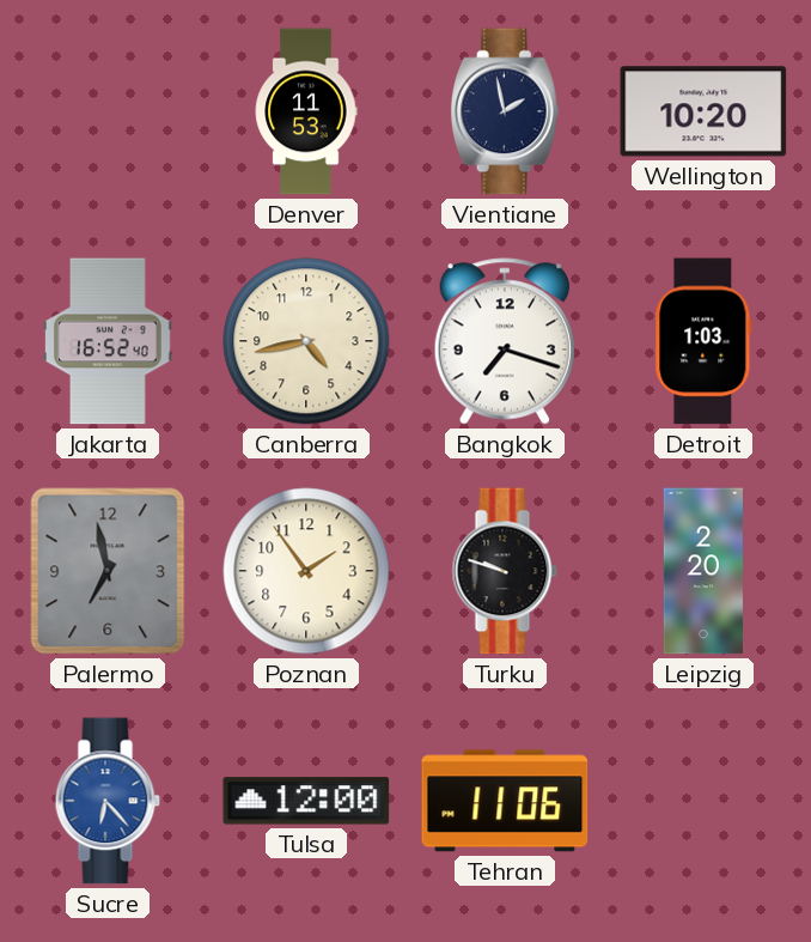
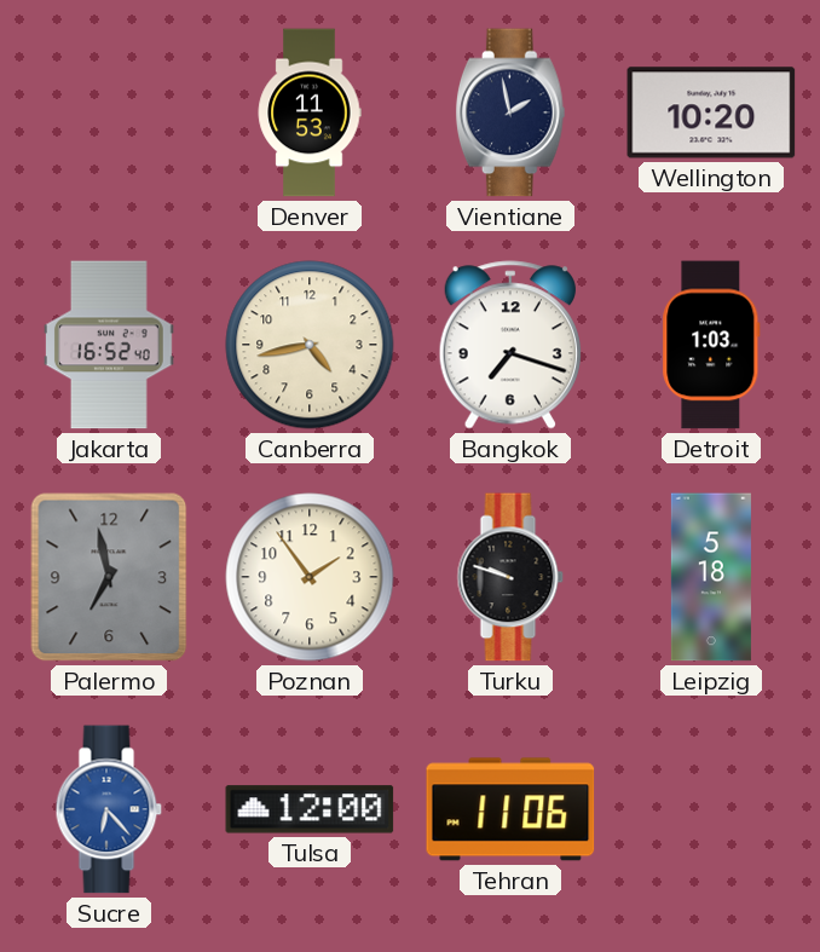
Leipzig: 2:20 -> 5:18
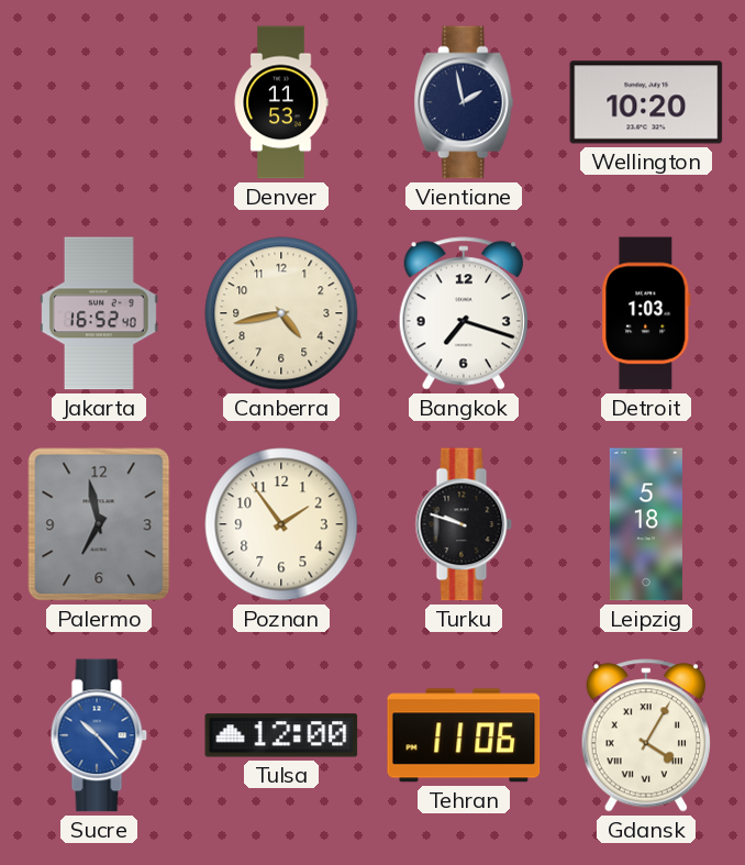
Sucre: 6:23 -> 10:23
Gdansk: none -> 4:05
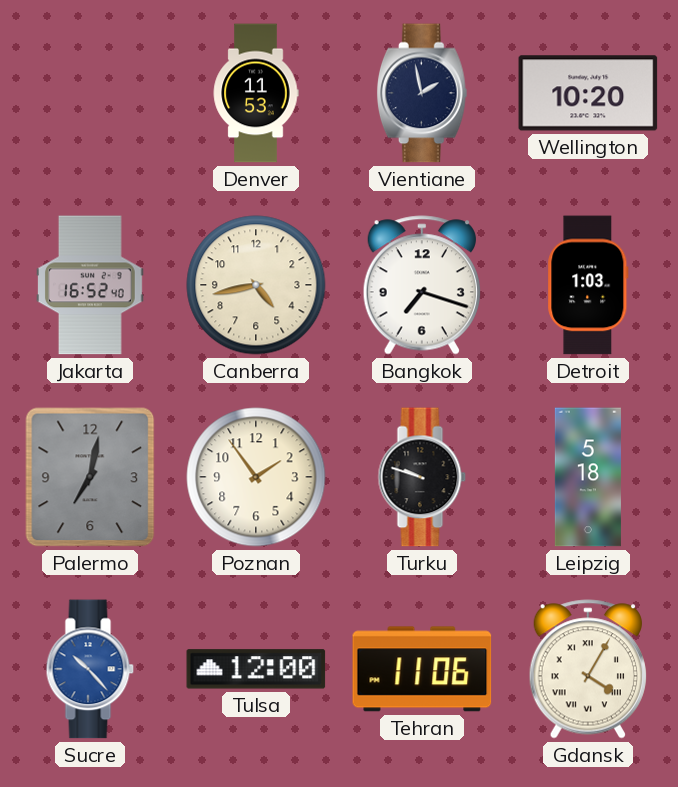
Palermo: 6:58 -> 7:02
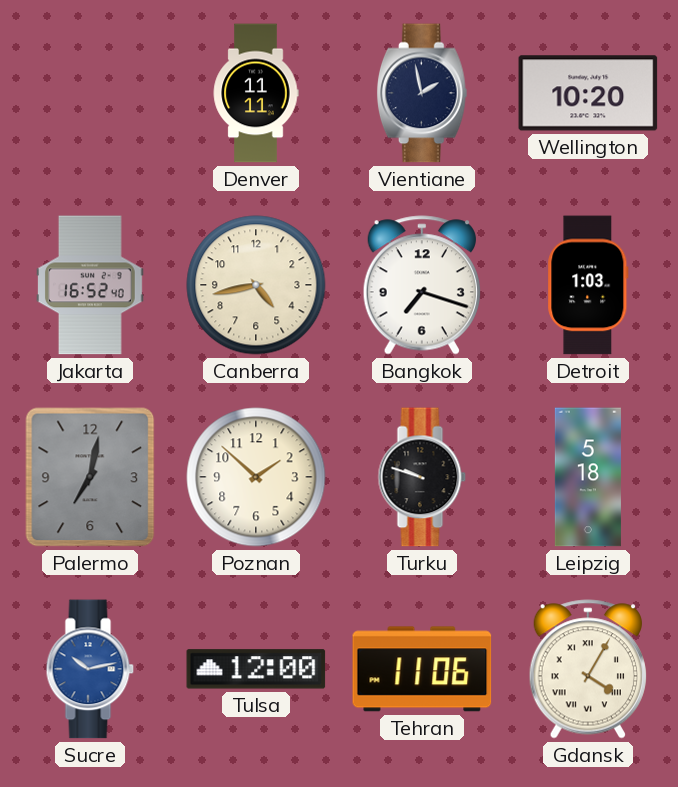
Denver: 11:53 -> 11:11
Poznan: 1:54 -> 1:52
Sucre: 10:23 -> 10:13
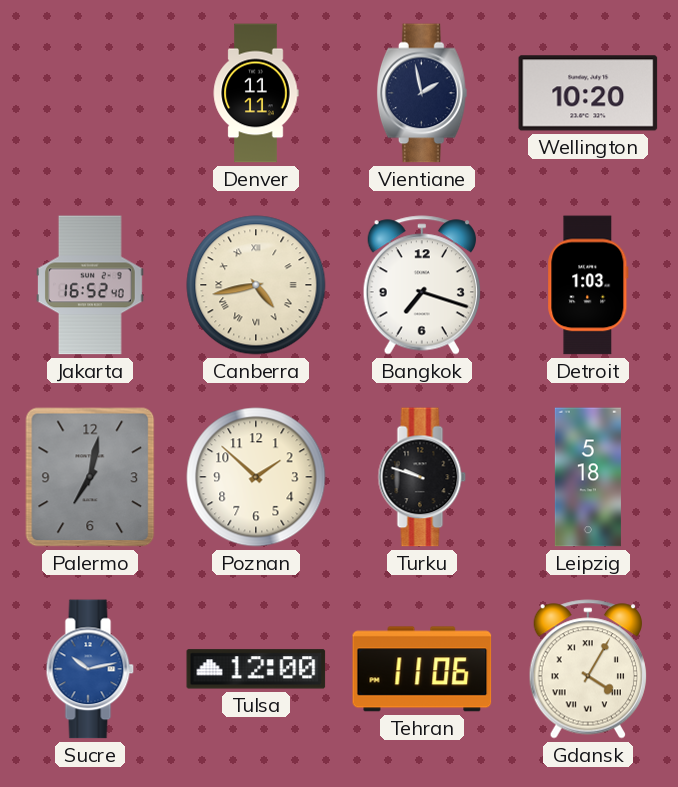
Canberra numerals: Arabic -> Roman
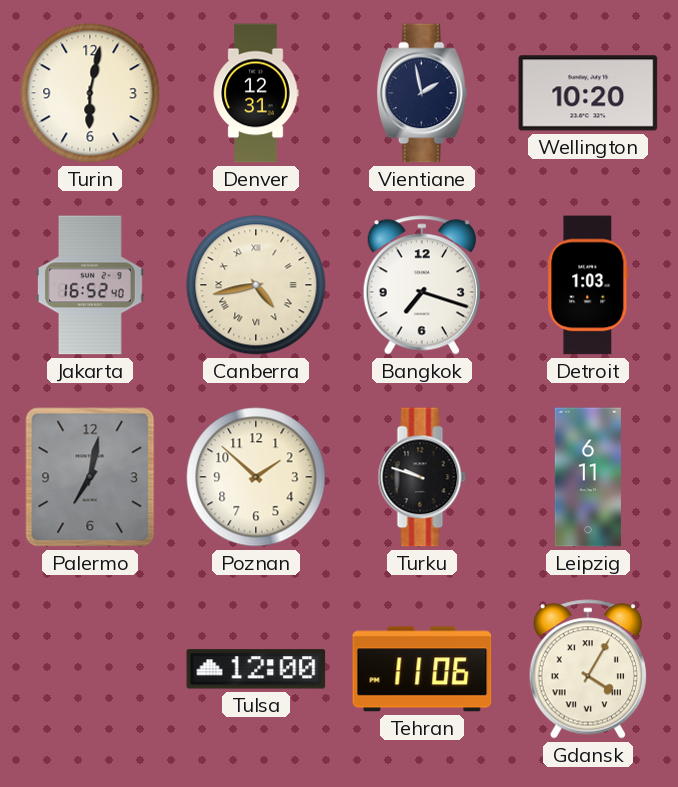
Turin: none -> 6:02
Denver: 11:11 -> 12:31
Leipzig: 5:18 -> 6:11
Sucre: 10:13 -> none
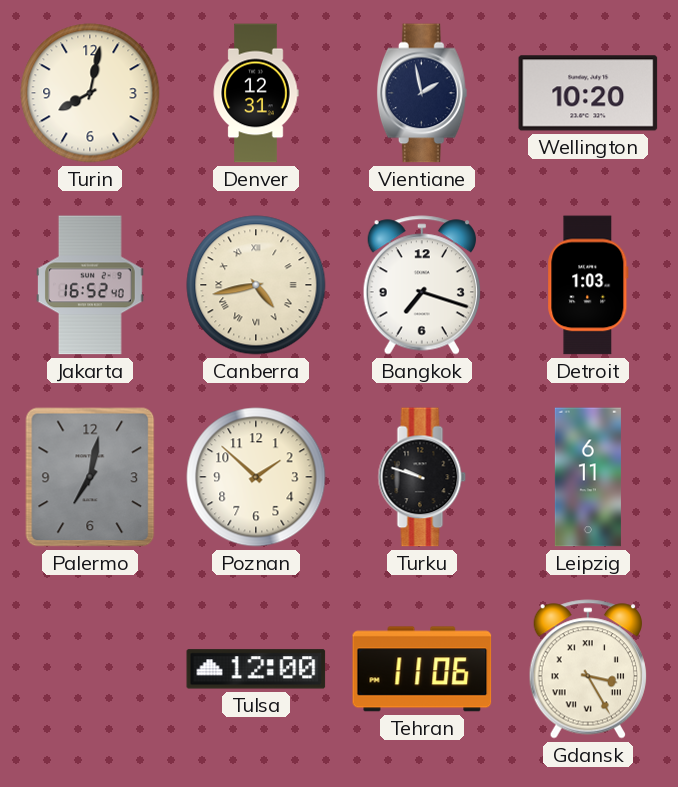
Turin: 6:02 -> 8:02
Gdansk: 4:05 -> 3:25
